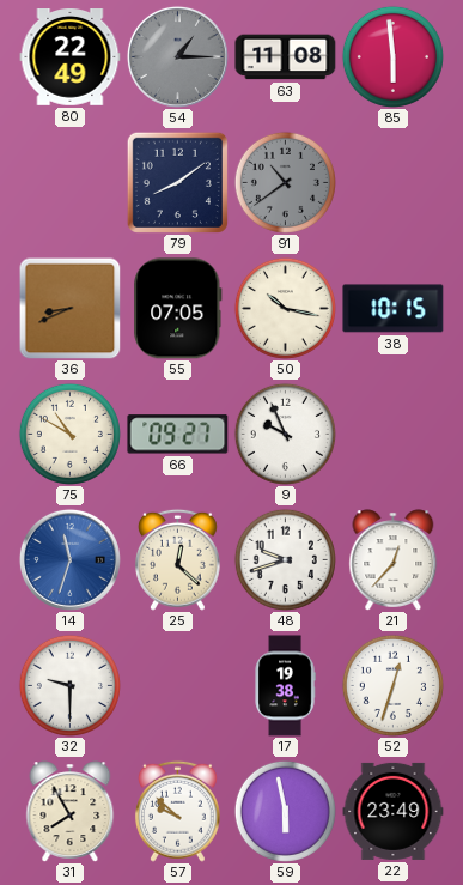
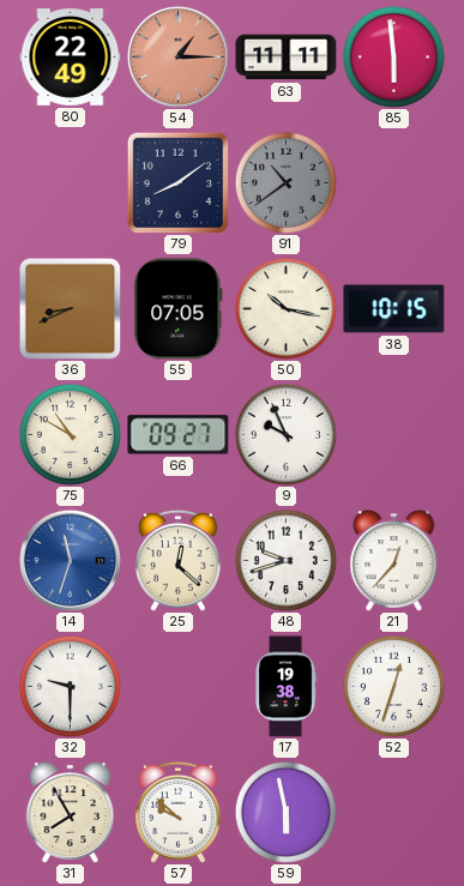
54 dial: grey -> salmon
63: 11:08 -> 11:11
22: 23:49 -> none
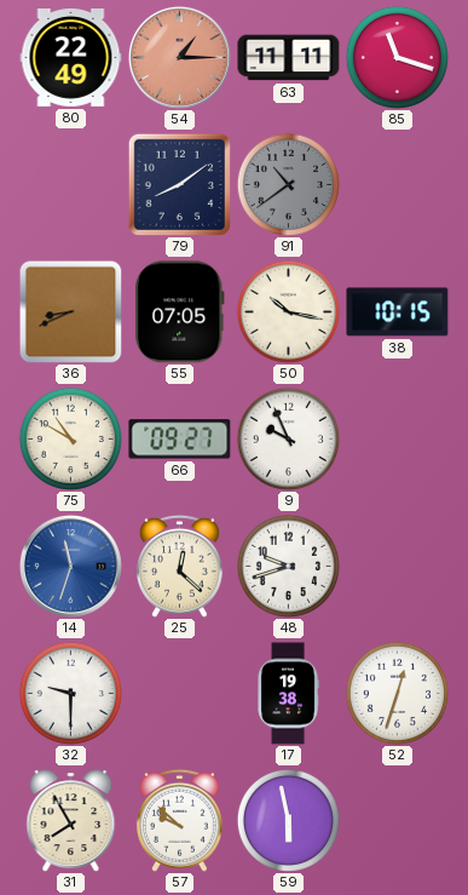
85: 5:59 -> 11:18
21: 12:37 -> none
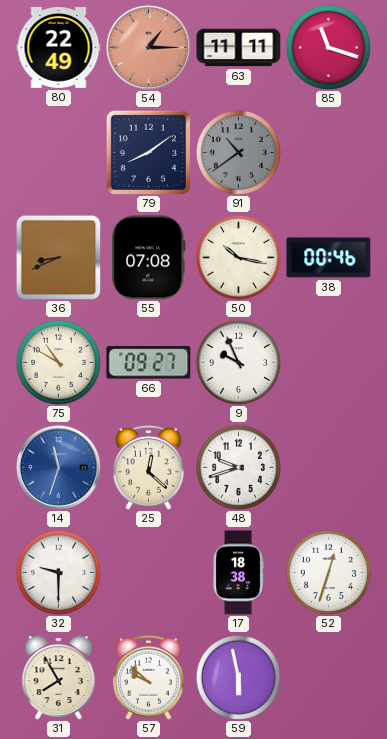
55: 07:05 -> 07:08
38: 10:15 -> 00:46
17: 19:38 -> 18:38
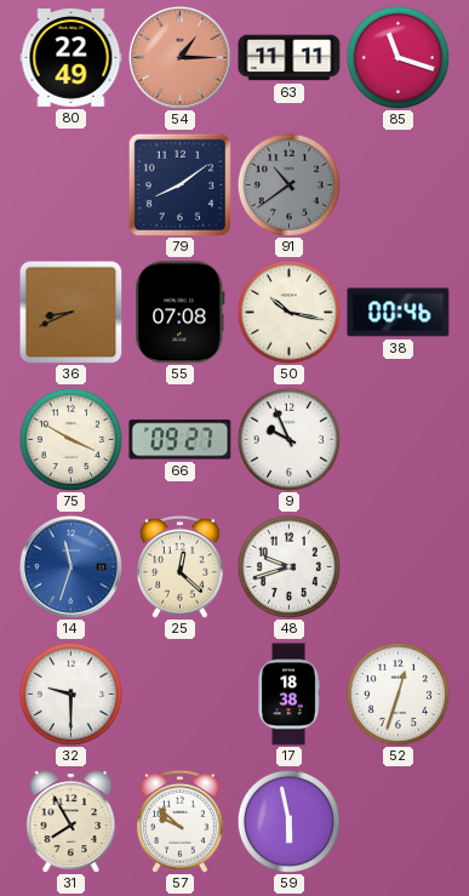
75: 10:50 -> 3:50
